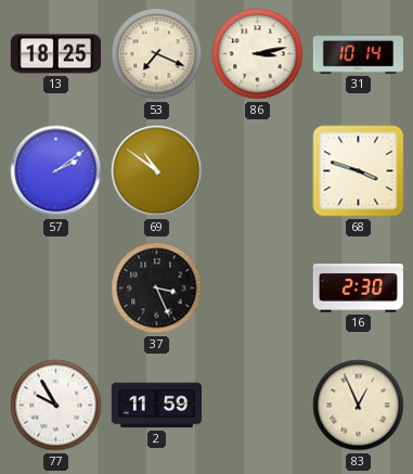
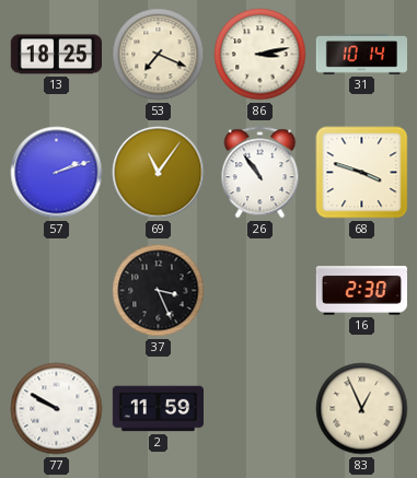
57: 2:09 -> 2:12
69: 10:51 -> 11:06
26: none -> 10:54
77: 9:55 -> 9:50
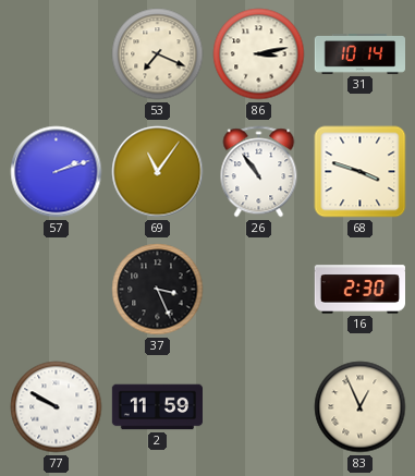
13: 18:25 -> none
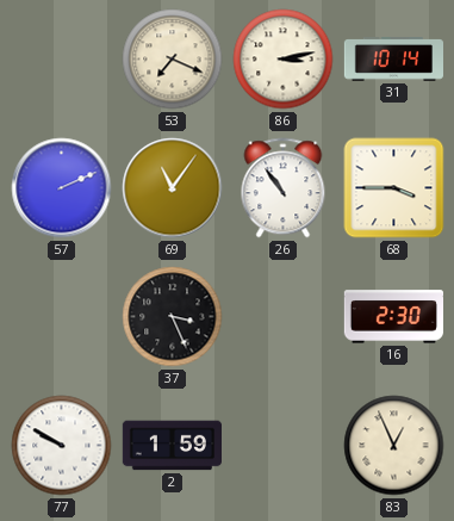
57: 2:12 -> 2:11
68: 3:48 -> 3:45
2: 11:59 -> 1:59
